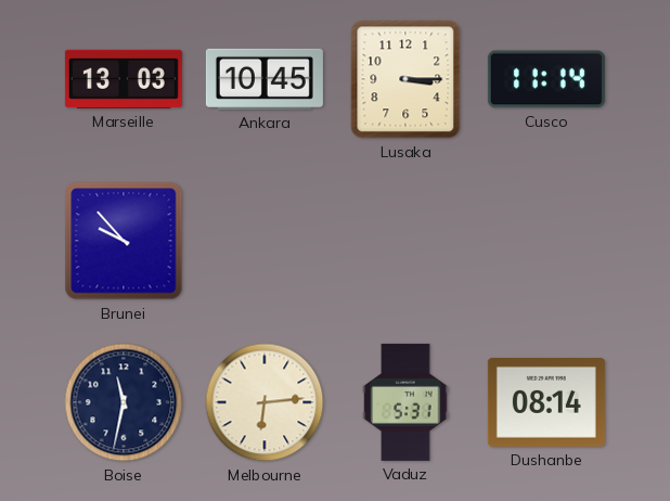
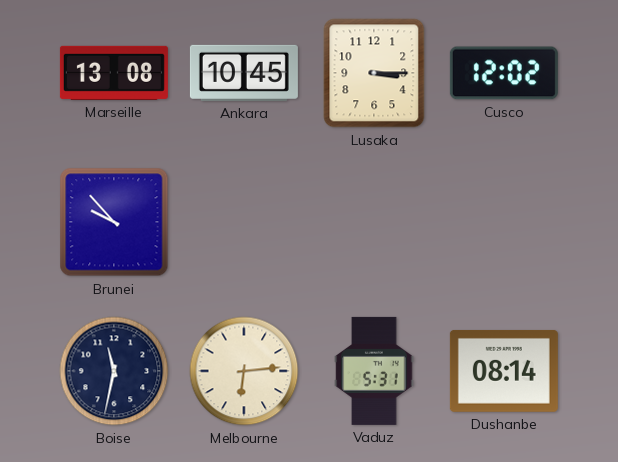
Marseille: 13:03 -> 13:08
Cusco: 11:14 -> 12:02
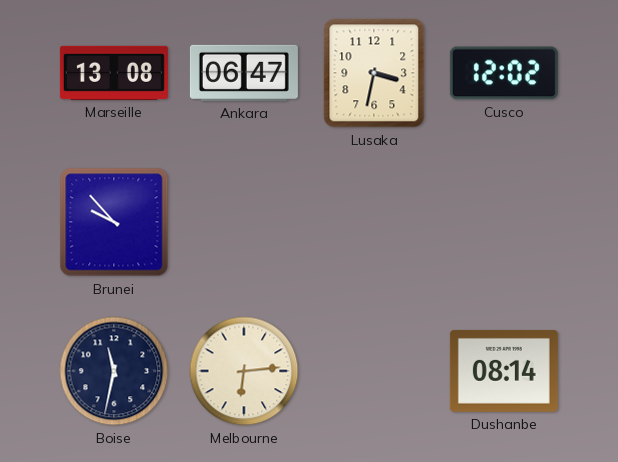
Ankara: 10:45 -> 06:47
Lusaka: 3:15 -> 3:32
Vaduz: 5:31 -> none
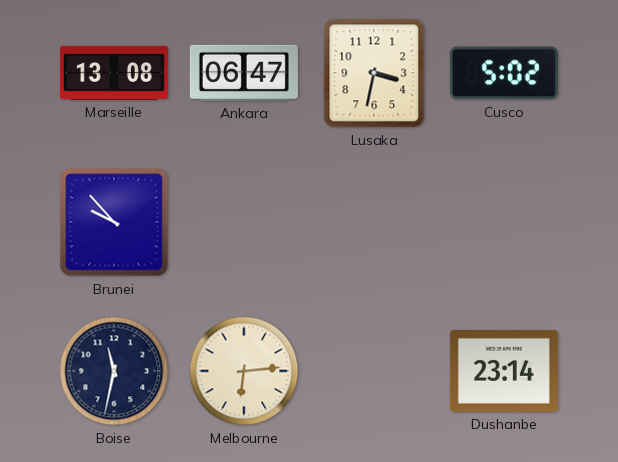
Cusco: 12:02 -> 5:02
Dushanbe: 08:14 -> 23:14
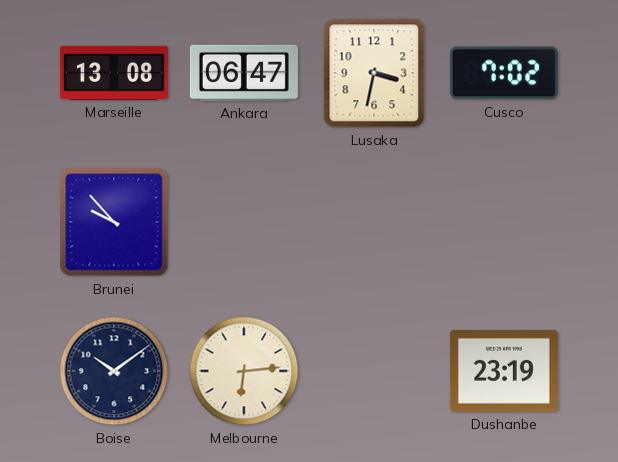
Cusco: 5:02 -> 7:02
Boise: 11:32 -> 10:09
Dushanbe: 23:14 -> 23:19
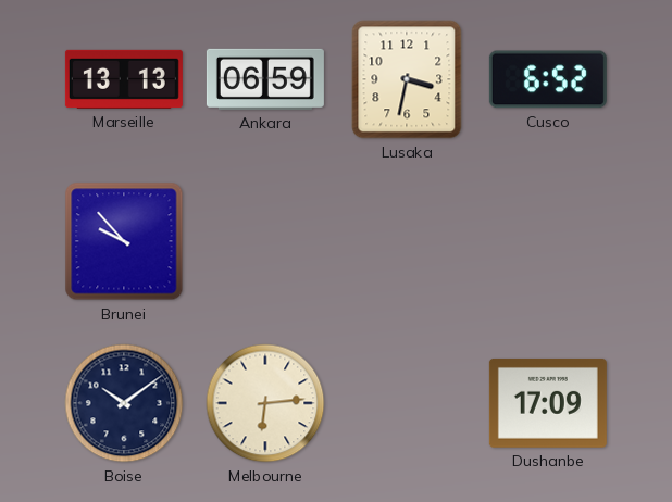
Marseille: 13:08 -> 13:13
Ankara: 06:47 -> 06:59
Cusco: 7:02 -> 6:52
Dushanbe: 23:19 -> 17:09
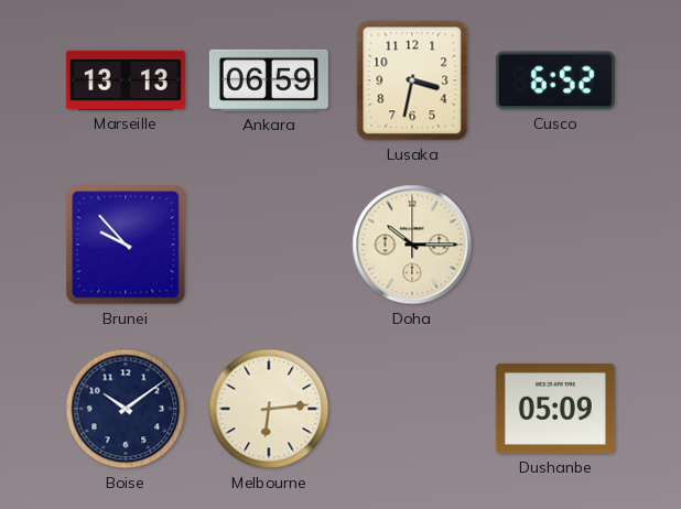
Doha: none -> 10:15
Dushanbe: 17:09 -> 05:09
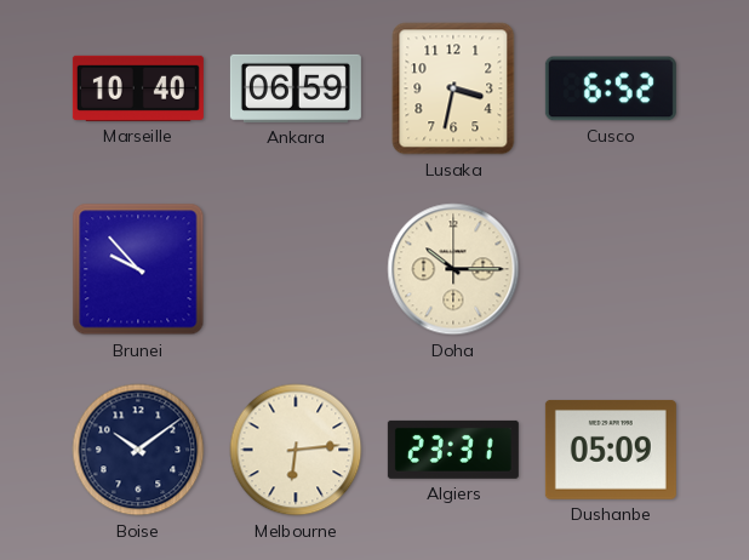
Marseille: 13:13 -> 10:40
Algiers: none -> 23:31
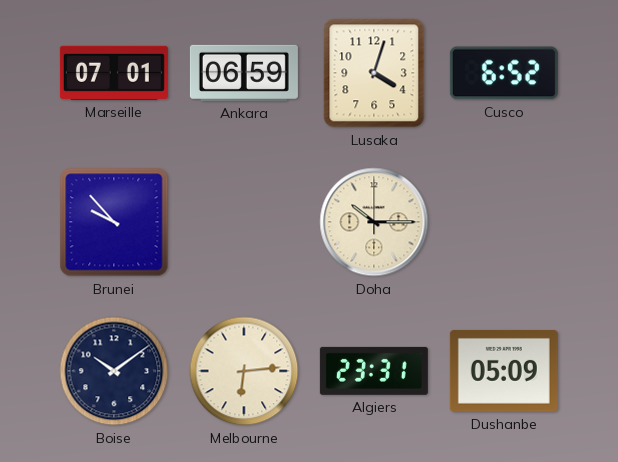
Marseille: 10:40 -> 07:01
Lusaka: 3:32 -> 4:03
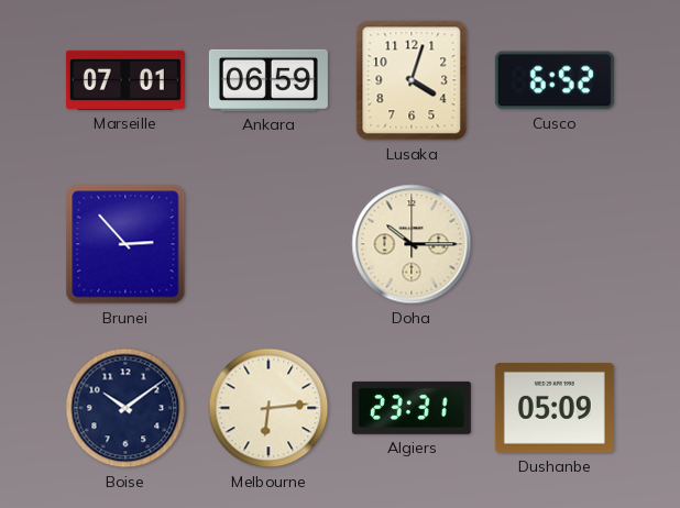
Brunei: 9:53 -> 2:53
